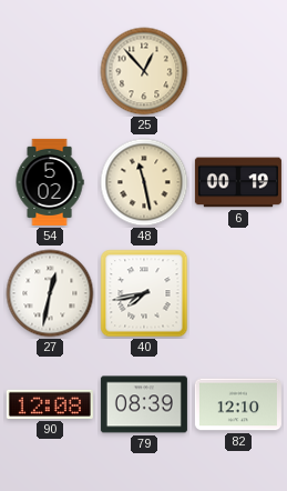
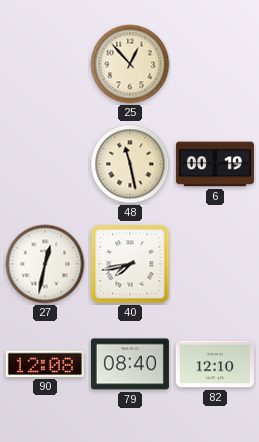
54: 5:02 -> none
79: 08:39 -> 08:40
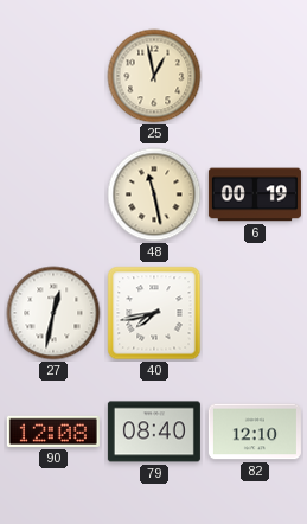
25: 12:53 -> 12:58
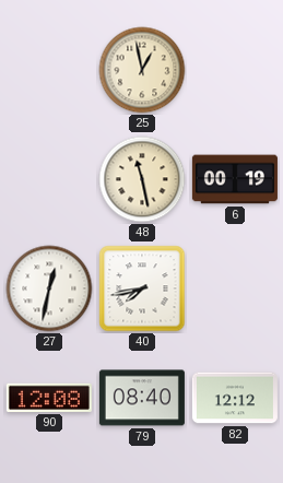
82: 12:10 -> 12:12
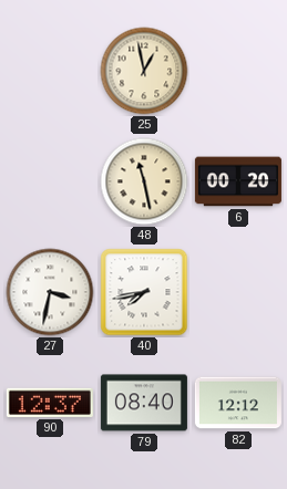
6: 00:19 -> 00:20
27: 12:32 -> 3:32
90: 12:08 -> 12:37
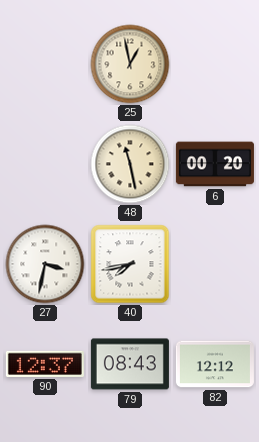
79: 08:40 -> 08:43
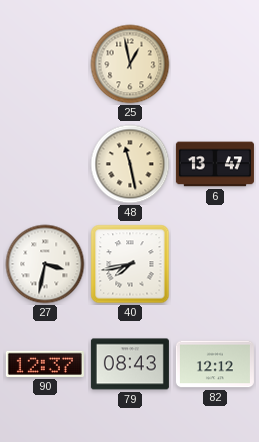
6: 00:20 -> 13:47
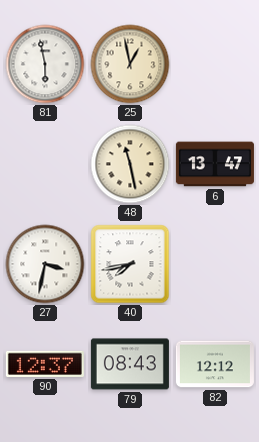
81: none -> 5:58
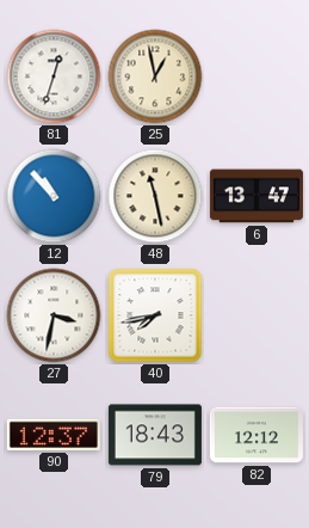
81: 5:58 -> 12:33
12: none -> 10:53
79: 08:43 -> 18:43
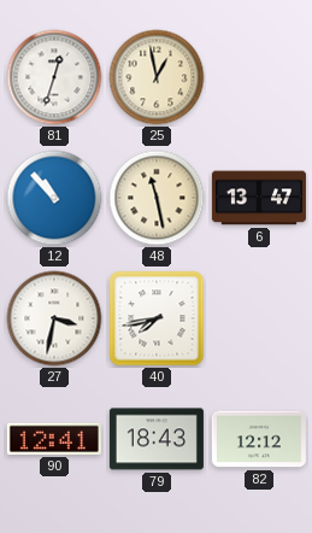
90: 12:37 -> 12:41
